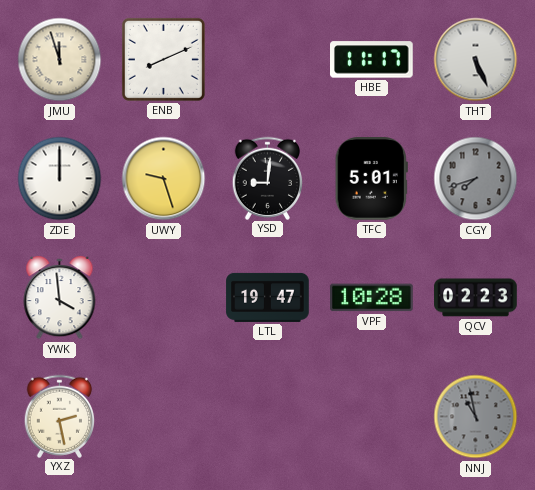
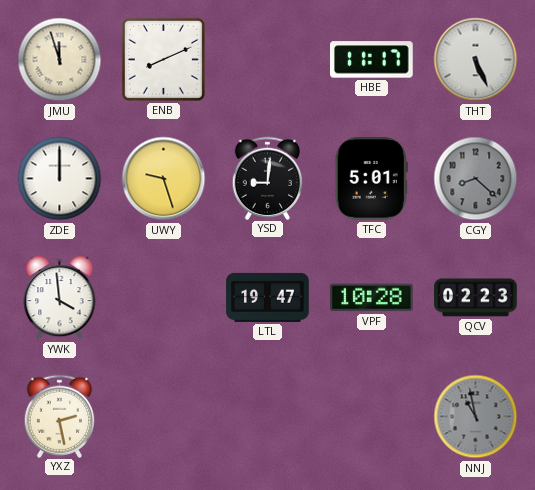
CGY: 7:42 -> 8:22
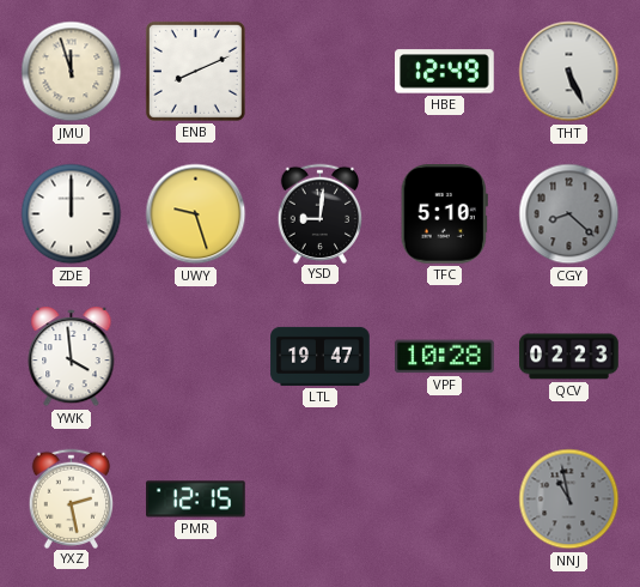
HBE: 11:17 -> 12:49
TFC: 5:01 -> 5:10
PMR: none -> 12:15
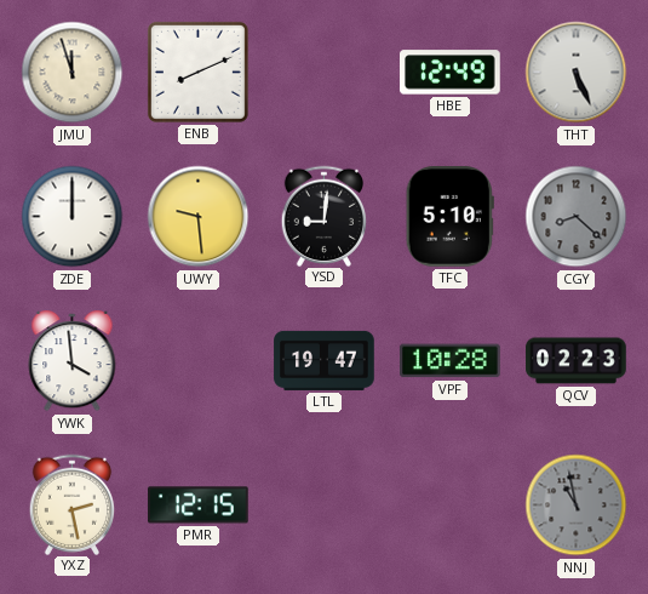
UWY: 9:27 -> 9:29
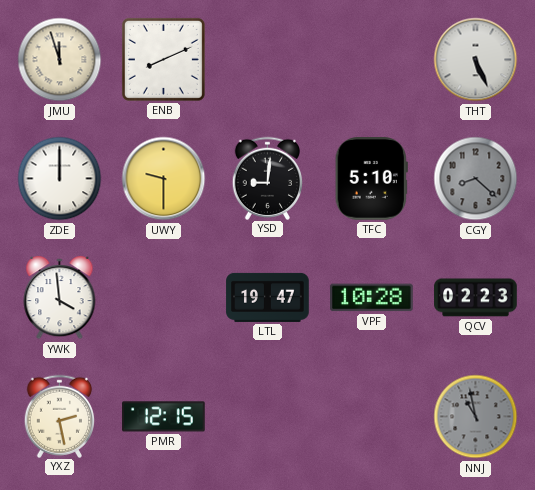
HBE: 12:49 -> none
UWY: 9:29 -> 9:30
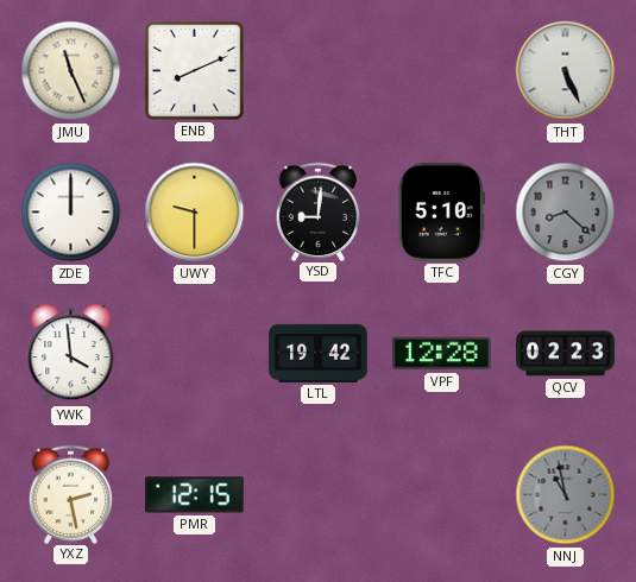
JMU: 11:57 -> 11:26
LTL: 19:47 -> 19:42
VPF: 10:28 -> 12:28
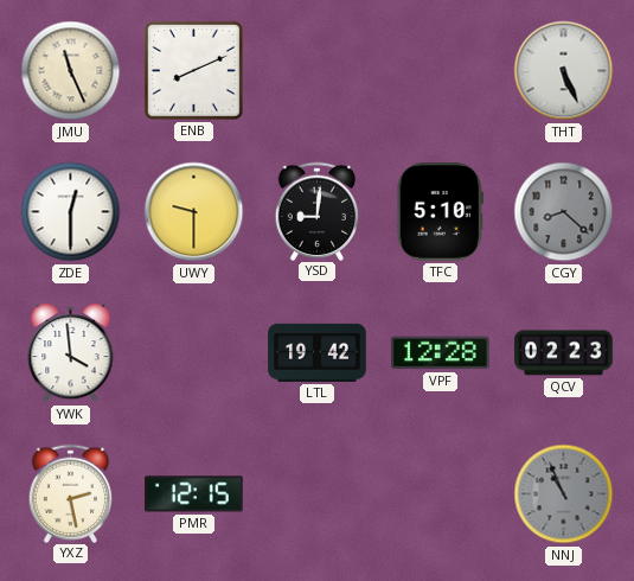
ZDE: 12:00 -> 12:30
NNJ: 10:58 -> 10:56
